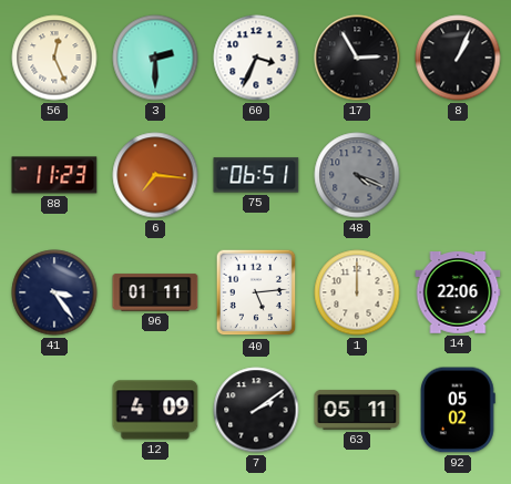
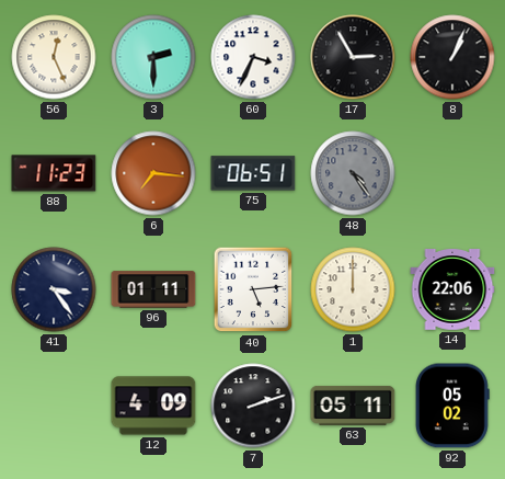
48: 4:19 -> 4:24
7: 2:09 -> 2:12
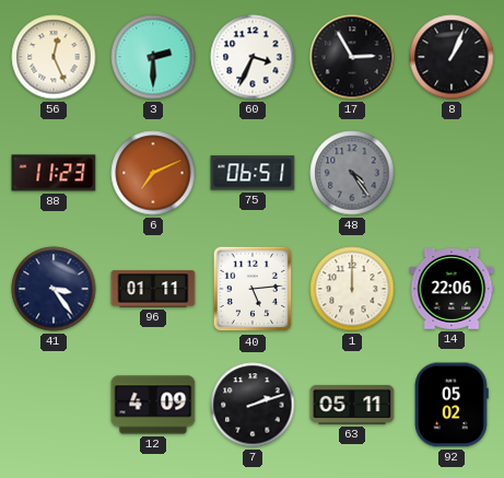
6: 7:16 -> 7:11
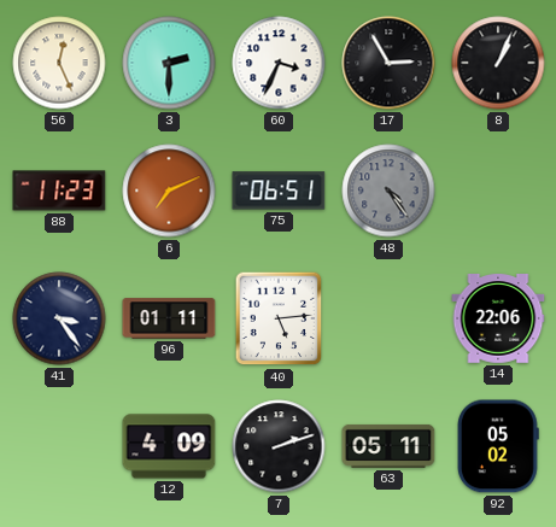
1: 12:00 -> none
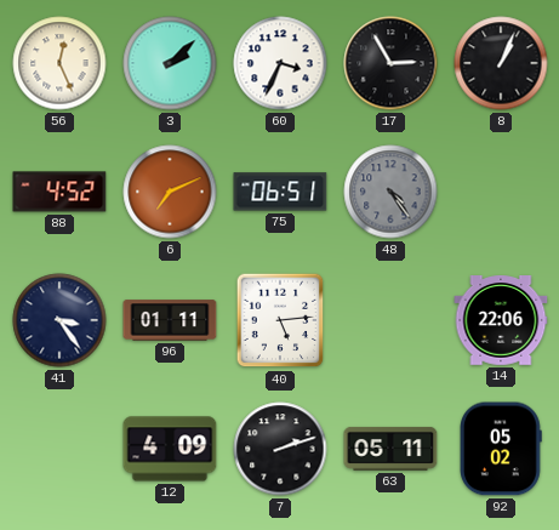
3: 2:30 -> 2:08
88: 11:23 -> 4:52
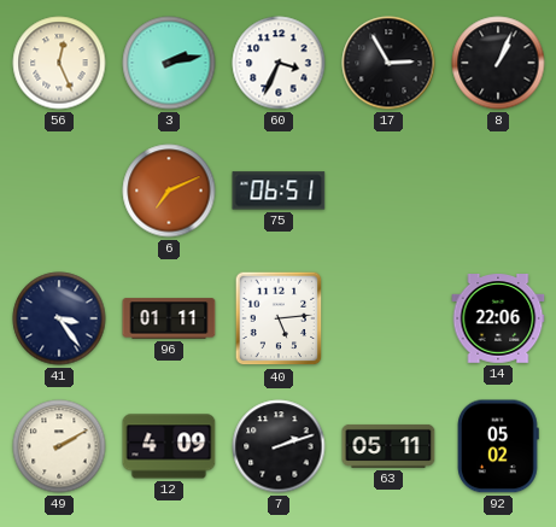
3: 2:08 -> 2:13
88: 4:52 -> none
48: 4:24 -> none
49: none -> 2:10
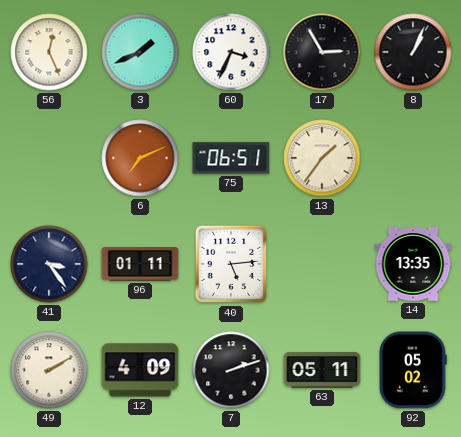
3: 2:13 -> 1:41
13: none -> 1:36
14: 22:06 -> 13:35
